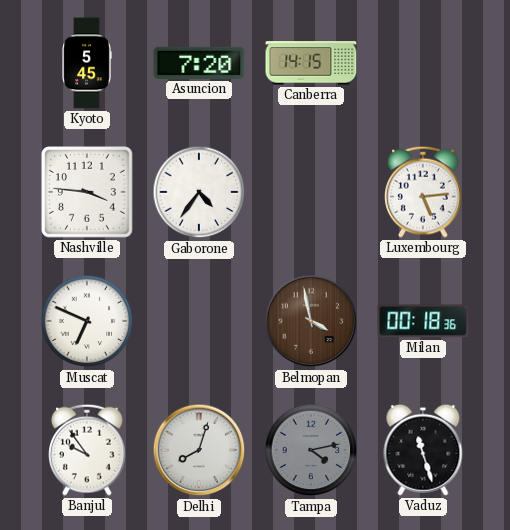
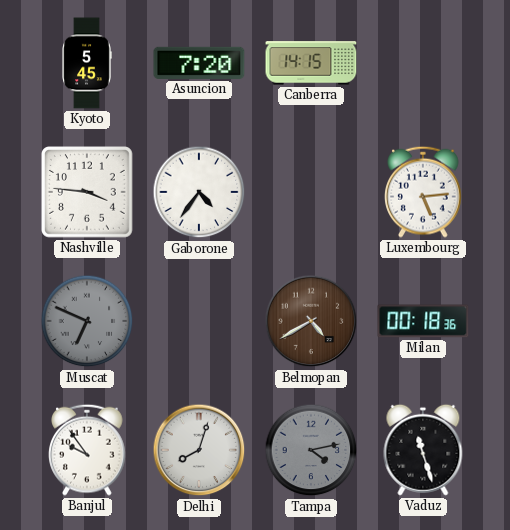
Muscat dial: white -> grey
Belmopan: 3:58 -> 4:40
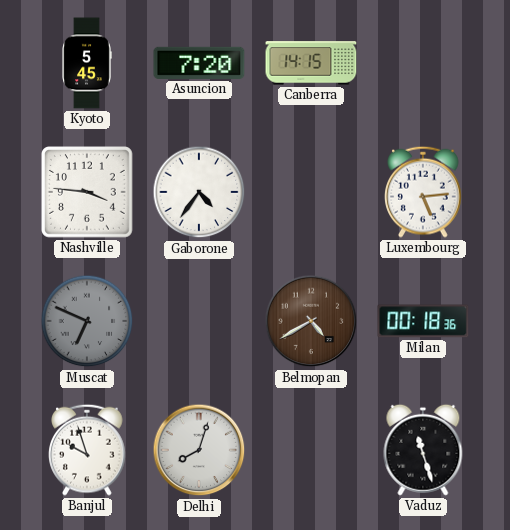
Banjul: 9:54 -> 9:57
Tampa: 4:13 -> none
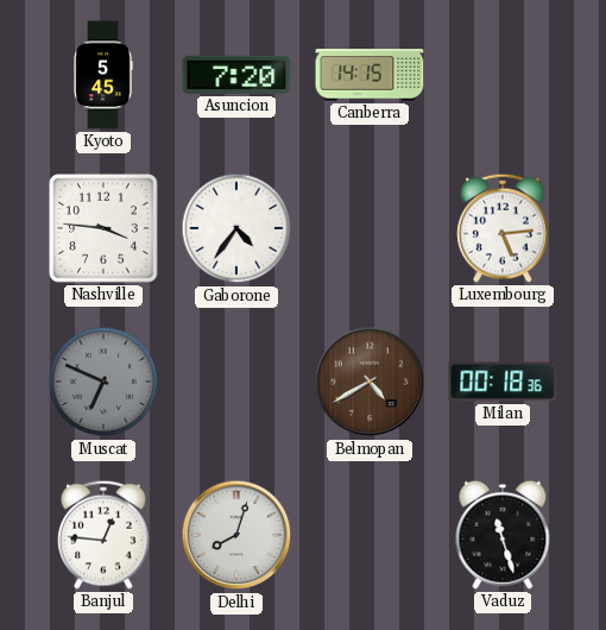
Banjul: 9:57 -> 12:46
